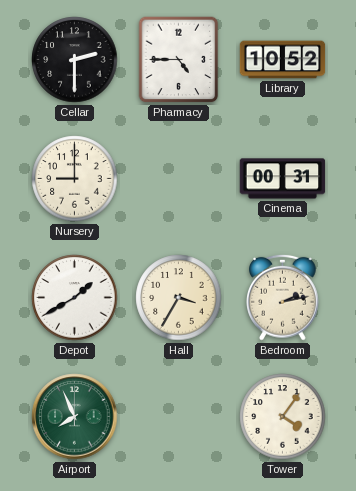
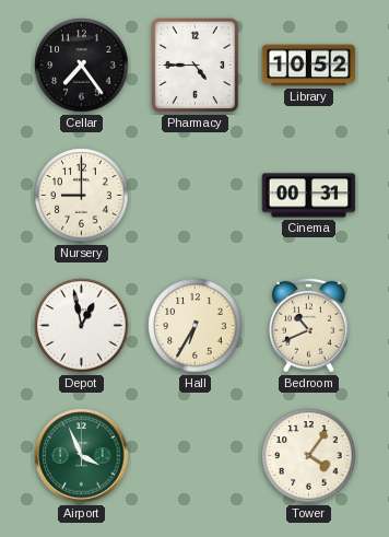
Cellar: 2:30 -> 7:24
Depot: 1:40 -> 12:58
Hall: 3:35 -> 6:35
Bedroom: 2:13 -> 10:41
Airport: 7:56 -> 3:56
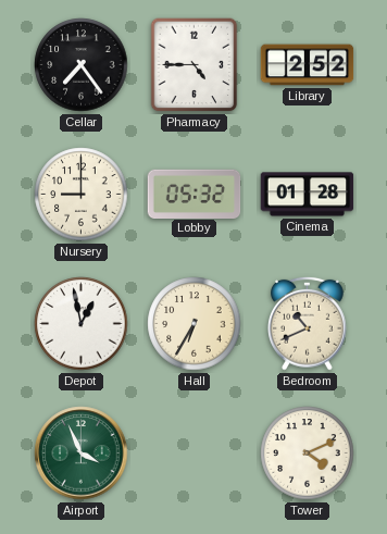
Library: 10:52 -> 2:52
Lobby: none -> 05:32
Cinema: 00:31 -> 01:28
Tower: 4:06 -> 4:11
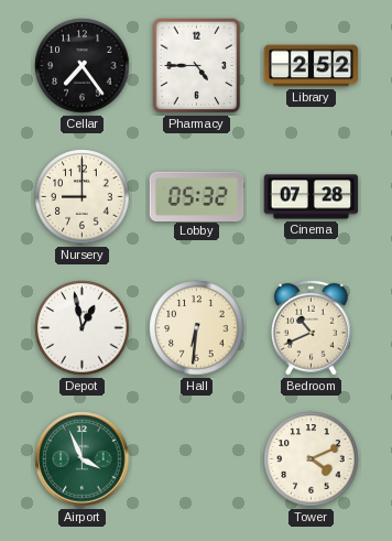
Cinema: 01:28 -> 07:28
Hall: 6:35 -> 6:31
